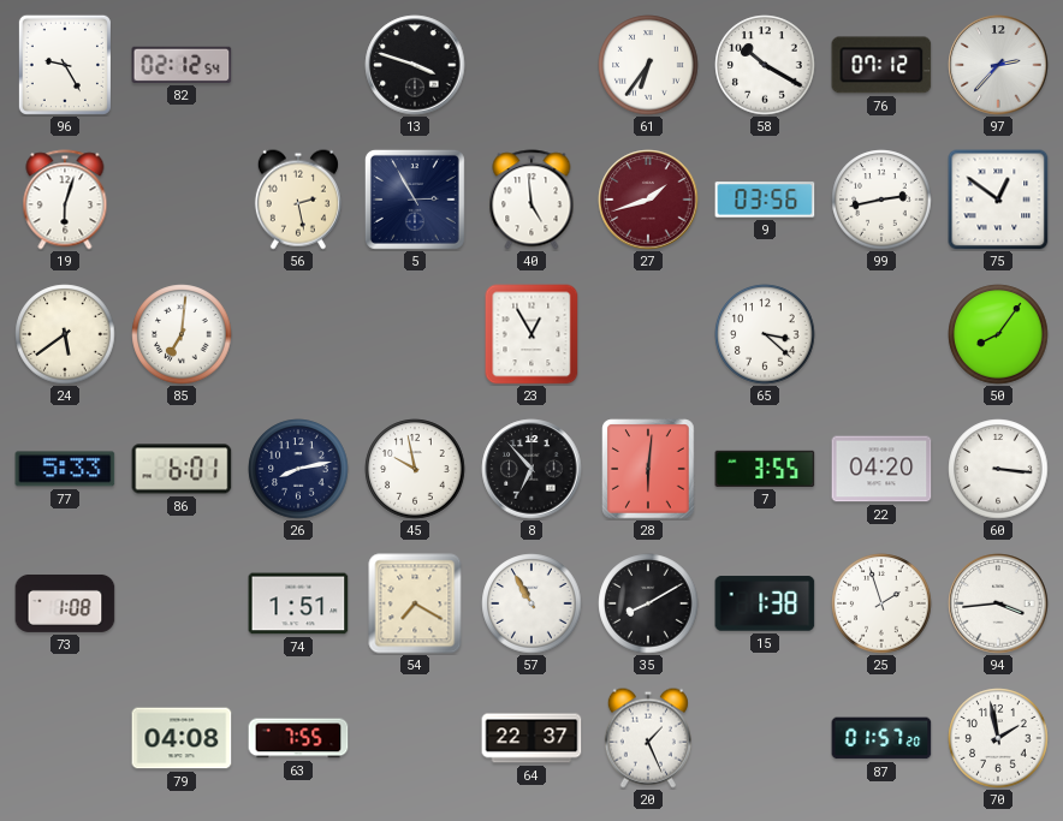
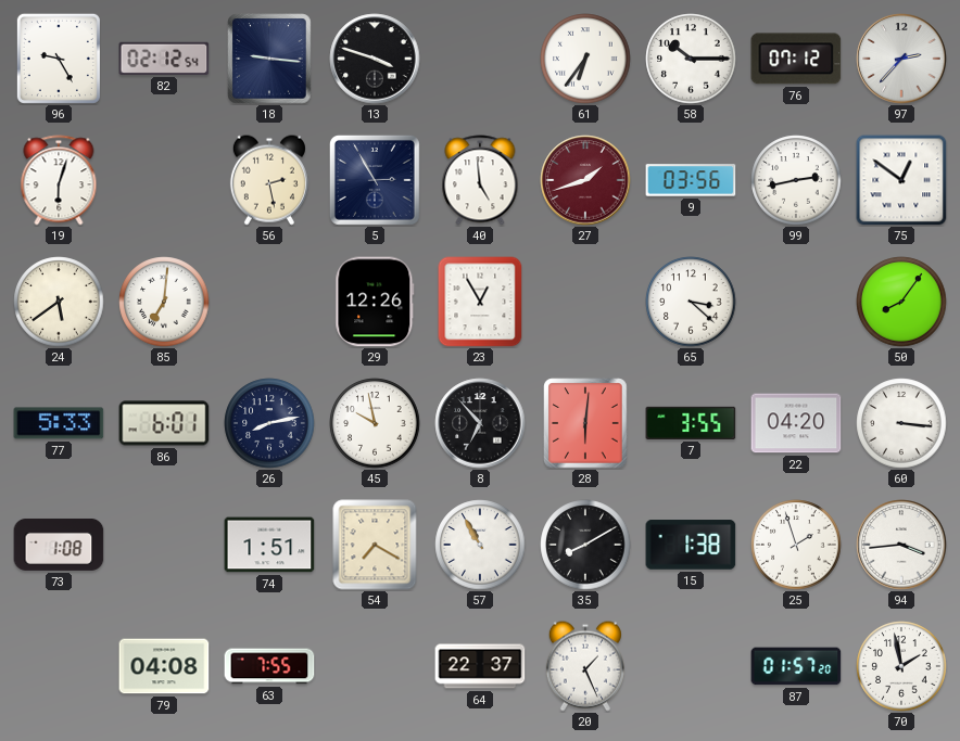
18: none -> 9:16
58: 10:20 -> 10:15
29: none -> 12:26
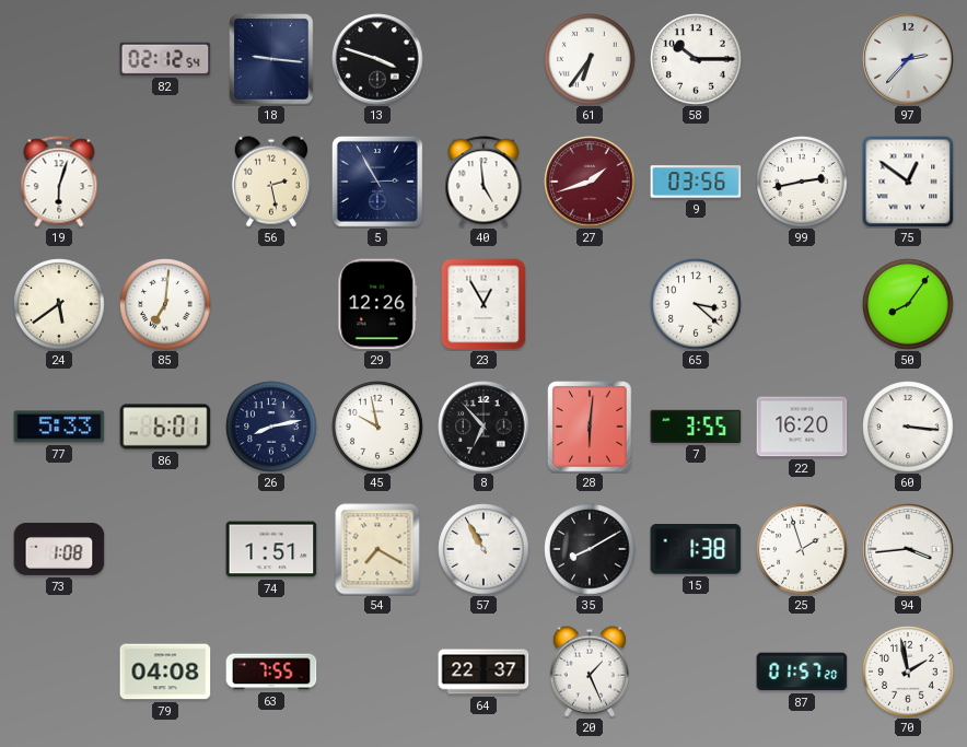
96: 9:25 -> none
76: 07:12 -> none
22: 04:20 -> 16:20
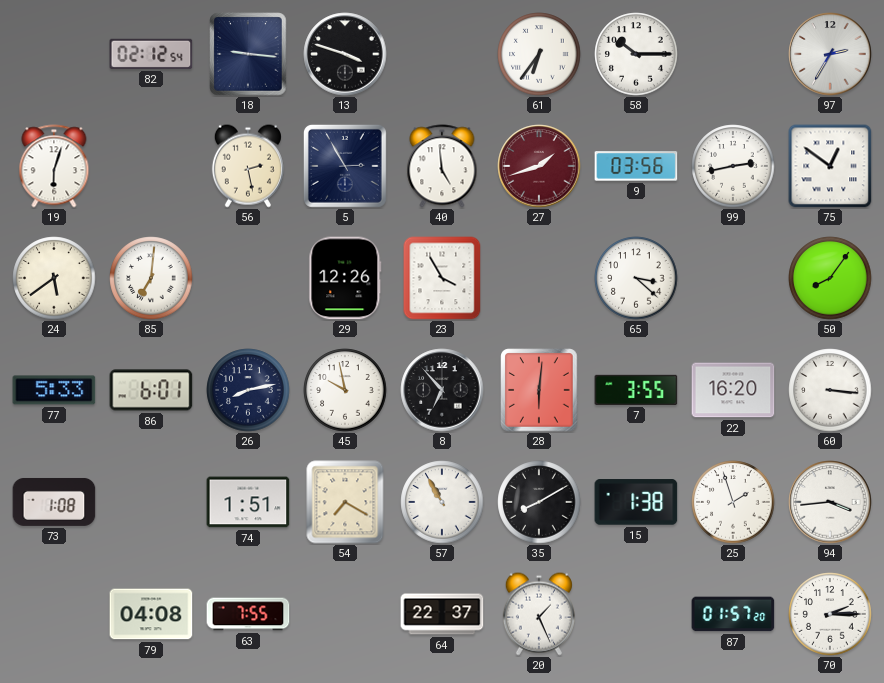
97: 2:37 -> 2:35
23: 12:55 -> 3:55
70: 1:58 -> 2:15
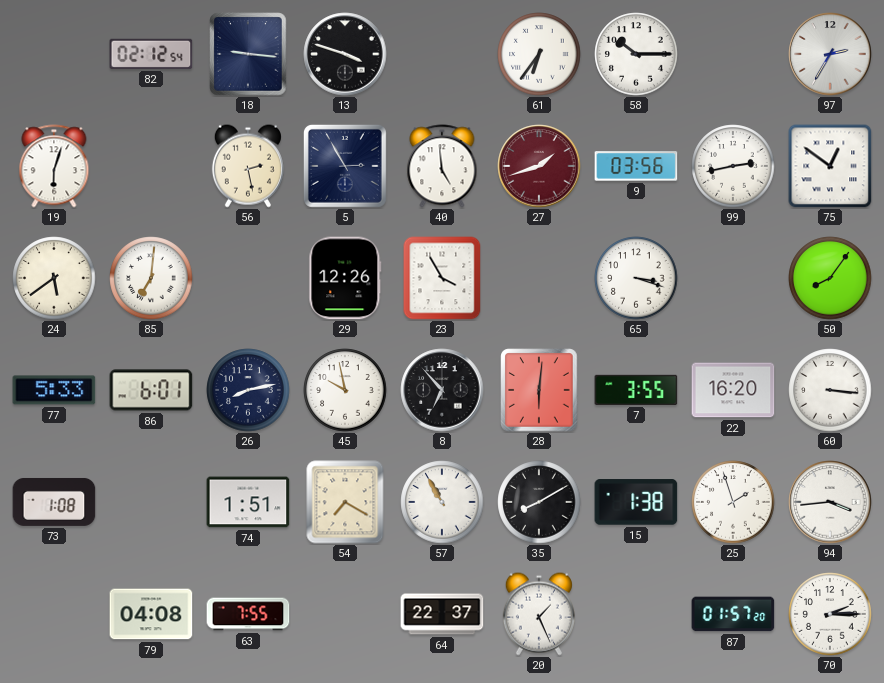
65: 3:22 -> 3:18
